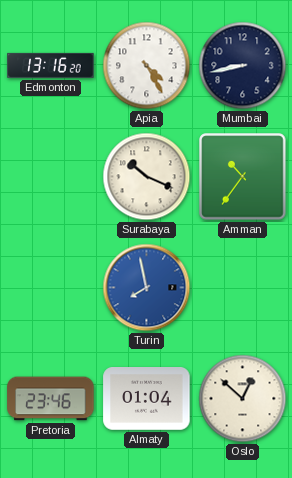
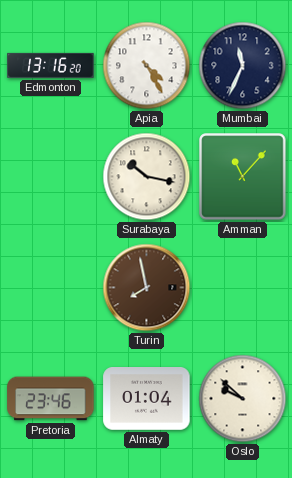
Mumbai: 8:43 -> 11:34
Surabaya: 10:19 -> 10:17
Amman: 10:36 -> 11:07
Turin dial: blue -> brown
Oslo: 12:52 -> 9:52
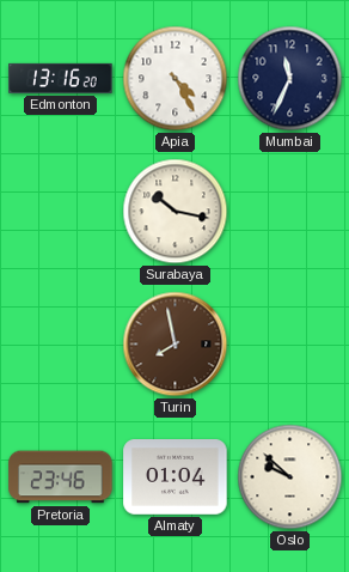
Amman: 11:07 -> none
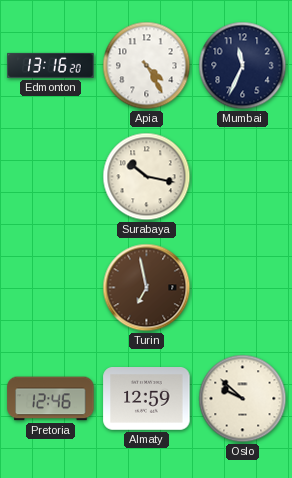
Turin: 7:58 -> 6:58
Pretoria: 23:46 -> 12:46
Almaty: 01:04 -> 12:59
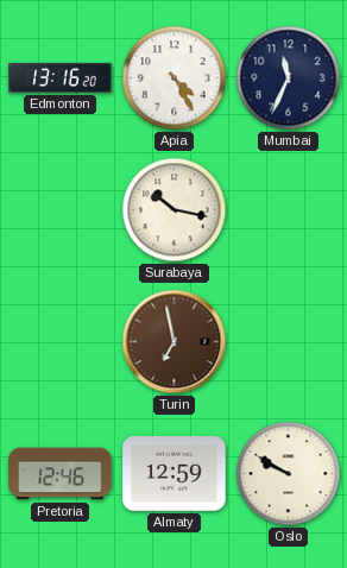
Oslo: 9:52 -> 9:50
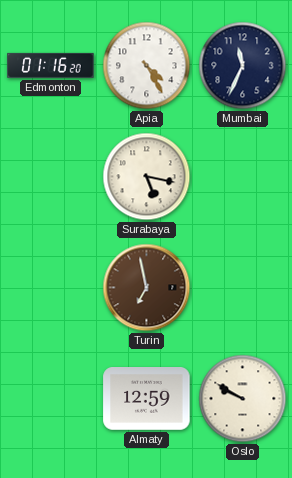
Edmonton: 13:16 -> 01:16
Surabaya: 10:17 -> 5:17
Pretoria: 12:46 -> none
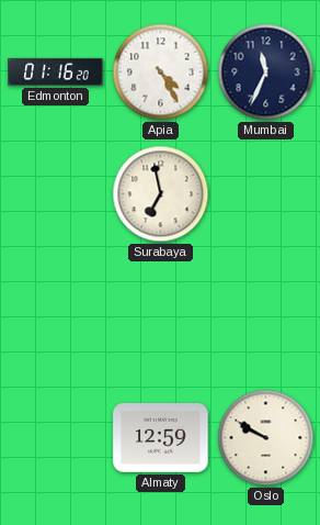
Surabaya: 5:17 -> 6:58
Turin: 6:58 -> none
